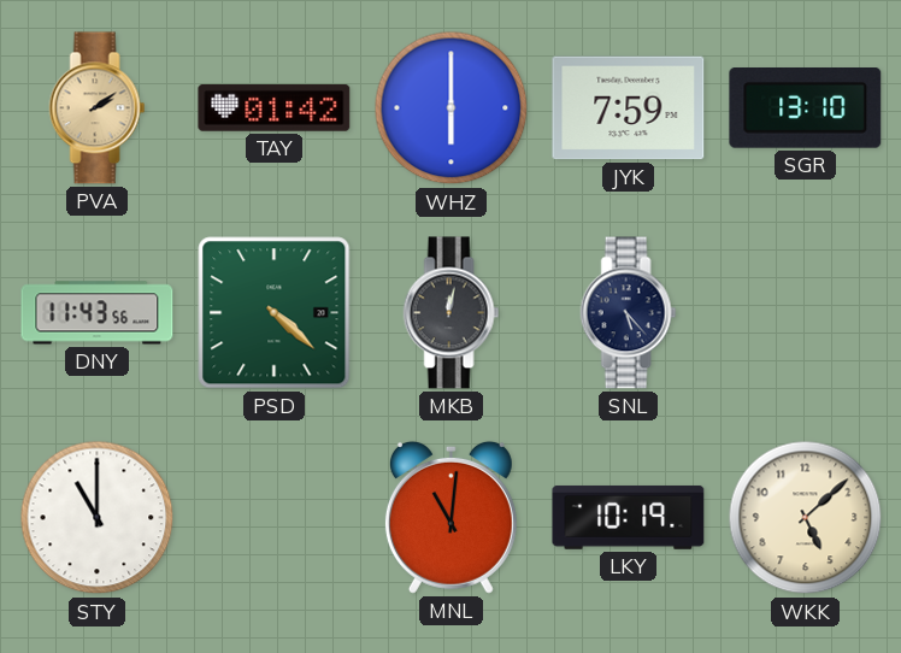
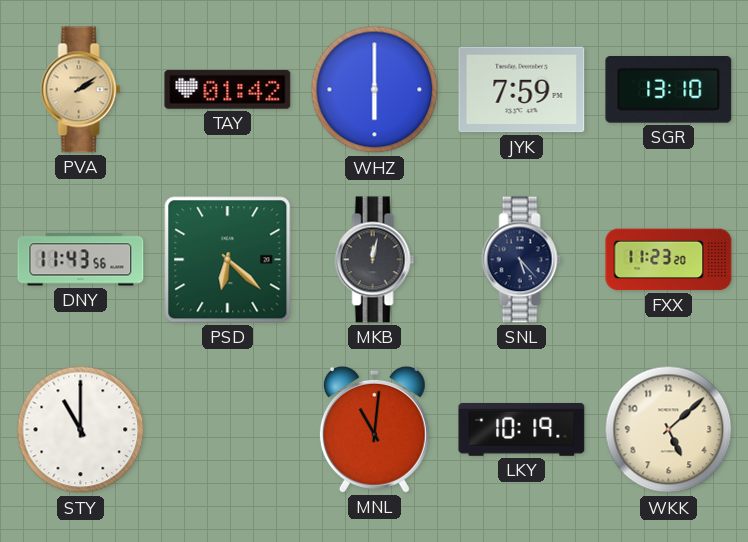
PSD: 4:22 -> 6:22
FXX: none -> 11:23
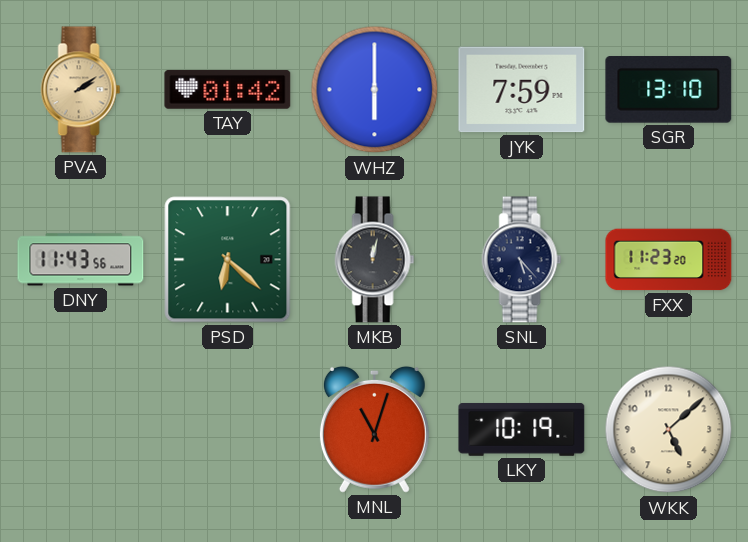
STY: 11:00 -> none
MNL: 11:01 -> 11:03
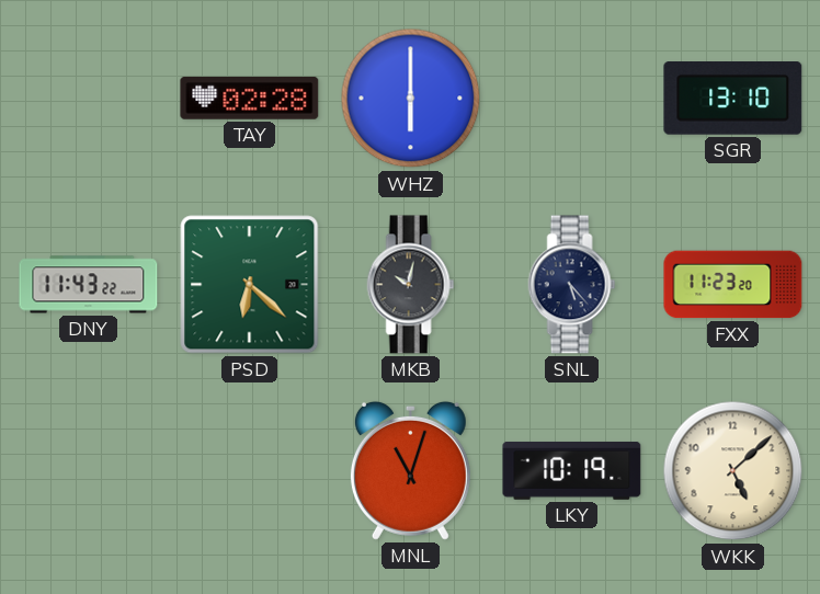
PVA: 2:09 -> none
TAY: 01:42 -> 02:28
JYK: 7:59 -> none
DNY: 11:43:56 -> 11:43:22
MKB: 12:02 -> 10:02
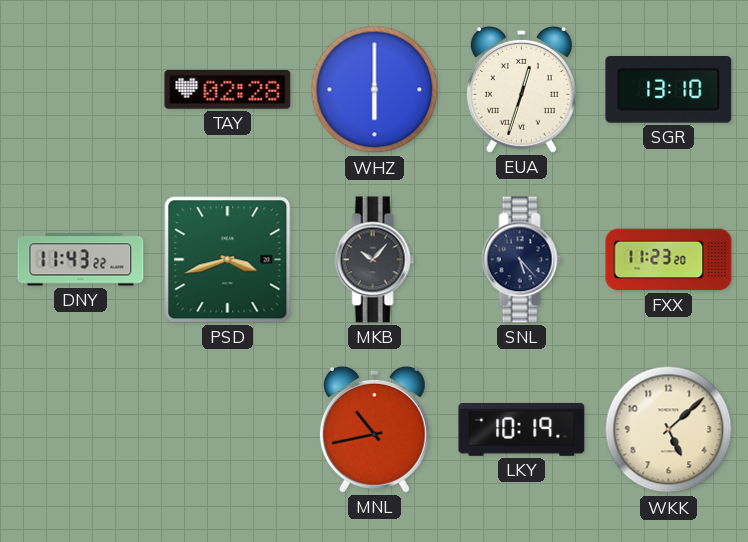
EUA: none -> 12:33
PSD: 6:22 -> 3:42
MKB: 10:02 -> 10:07
MNL: 11:03 -> 10:43
